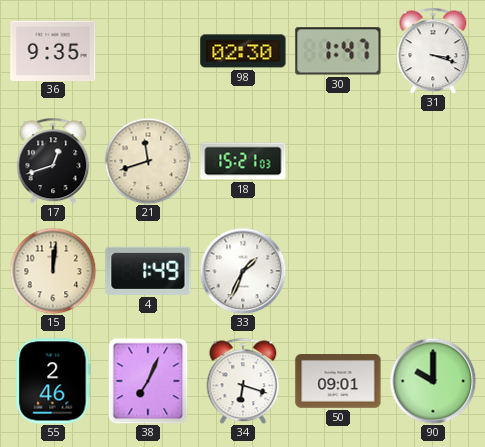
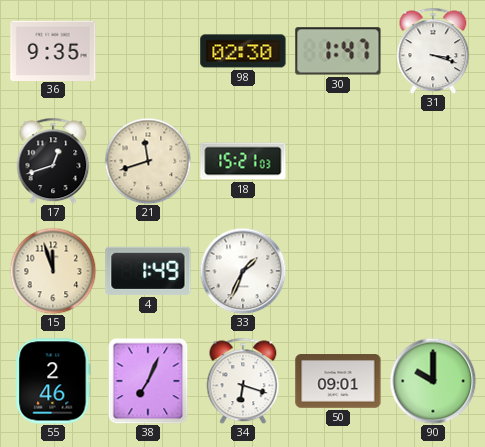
15: 12:01 -> 11:57
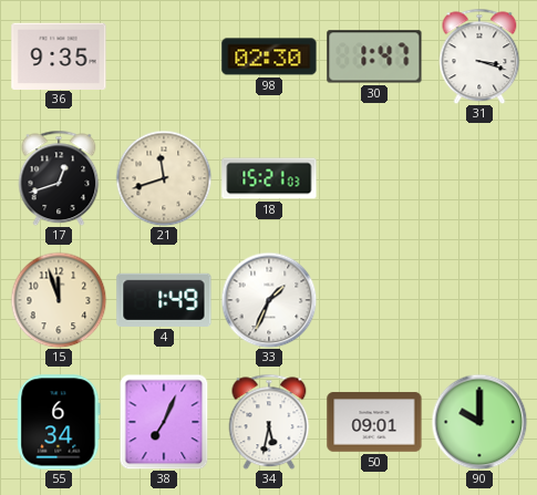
55: 2:46 -> 6:34
34: 6:18 -> 5:32
